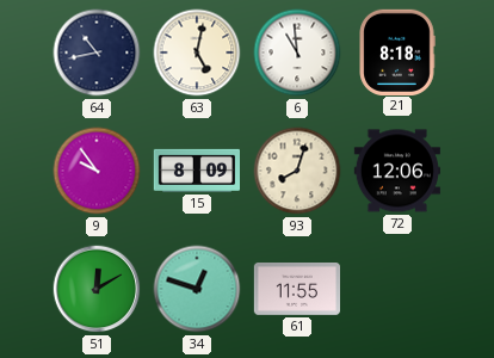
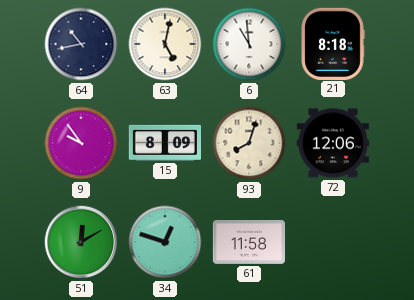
61: 11:55 -> 11:58
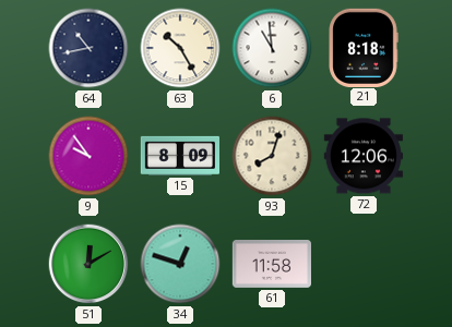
63: 5:02 -> 10:25
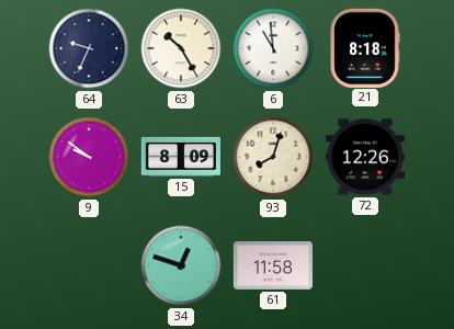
64: 10:43 -> 9:34
9: 9:54 -> 9:51
72: 12:06 -> 12:26
51: 12:10 -> none
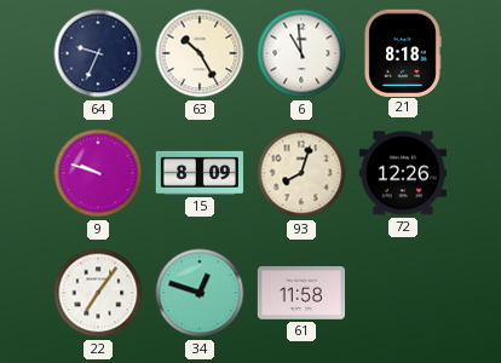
9: 9:51 -> 9:48
22: none -> 7:06
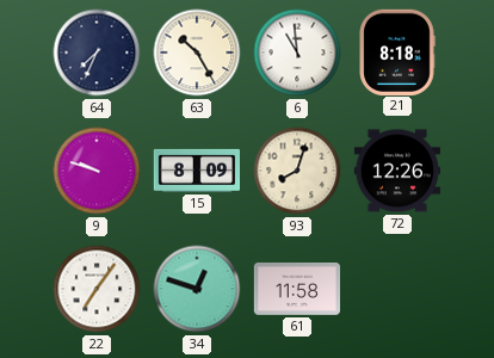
64: 9:34 -> 7:34
